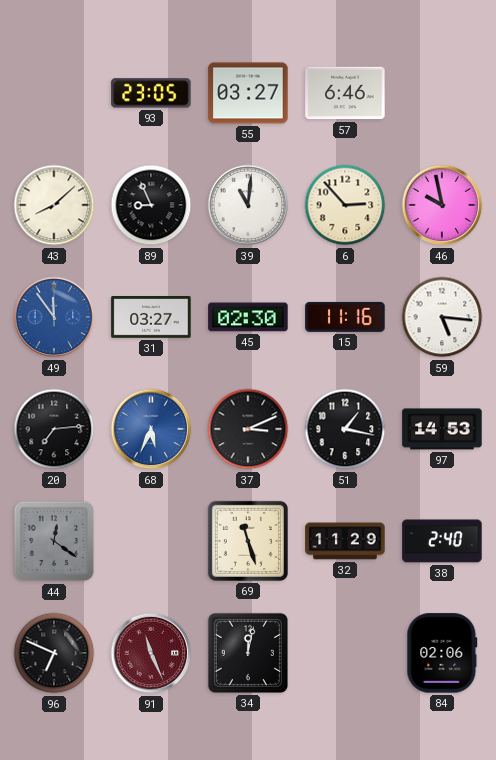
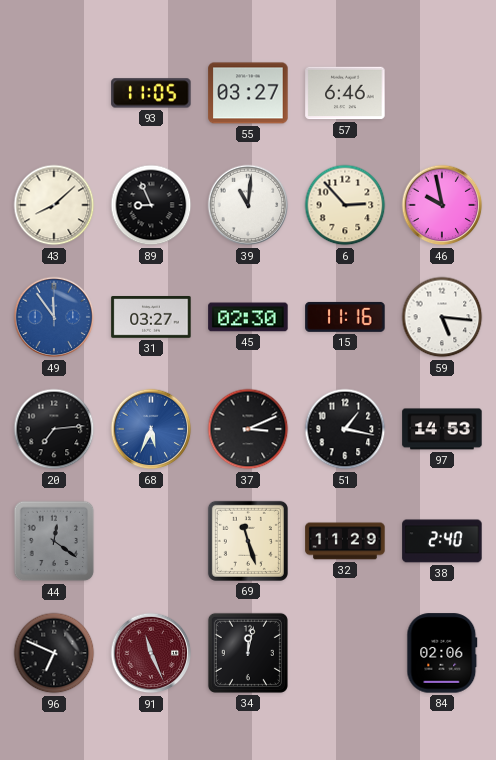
93: 23:05 -> 11:05
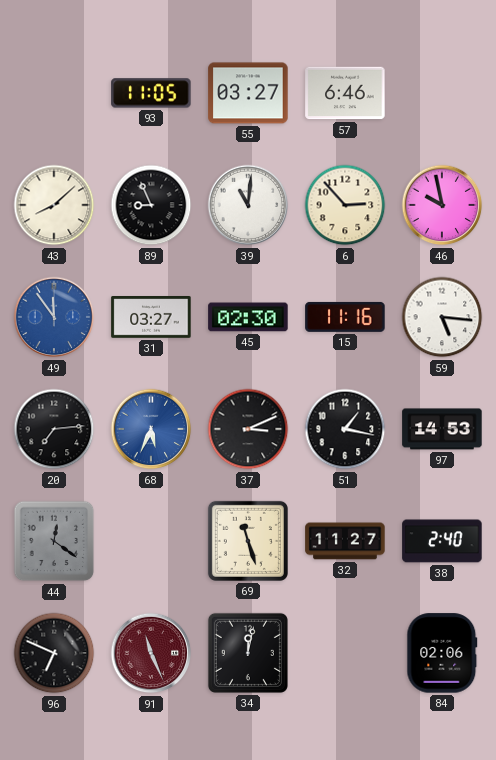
32: 11:29 -> 11:27
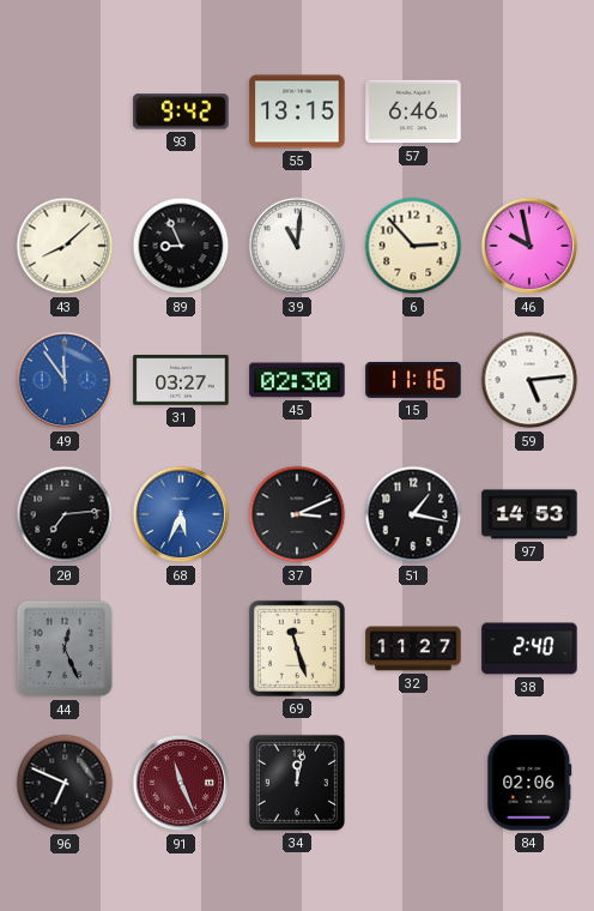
93: 11:05 -> 9:42
55: 03:27 -> 13:15
59: 5:16 -> 5:14
44: 12:21 -> 12:26
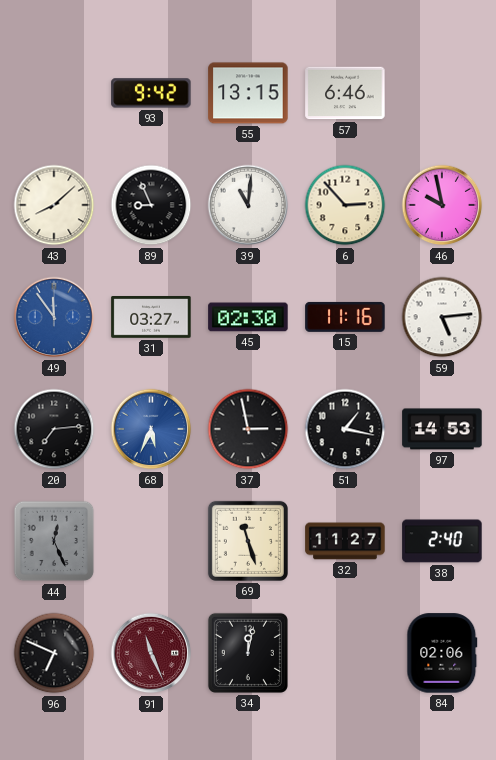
37: 3:11 -> 2:58
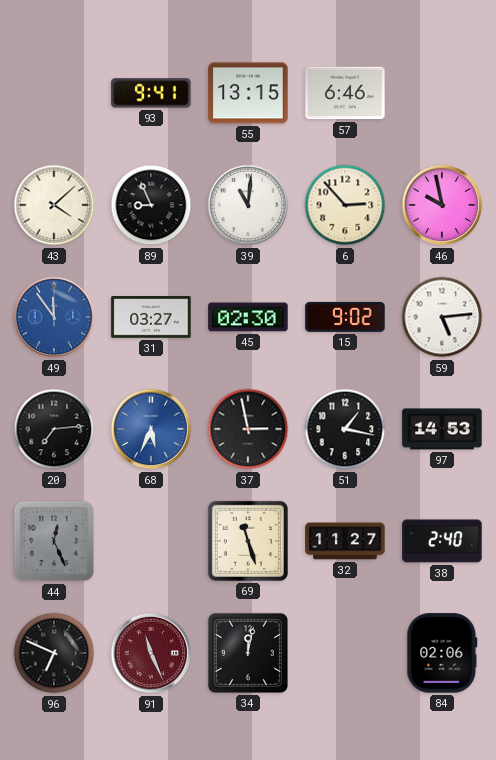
93: 9:42 -> 9:41
43: 8:08 -> 4:08
15: 11:16 -> 9:02
